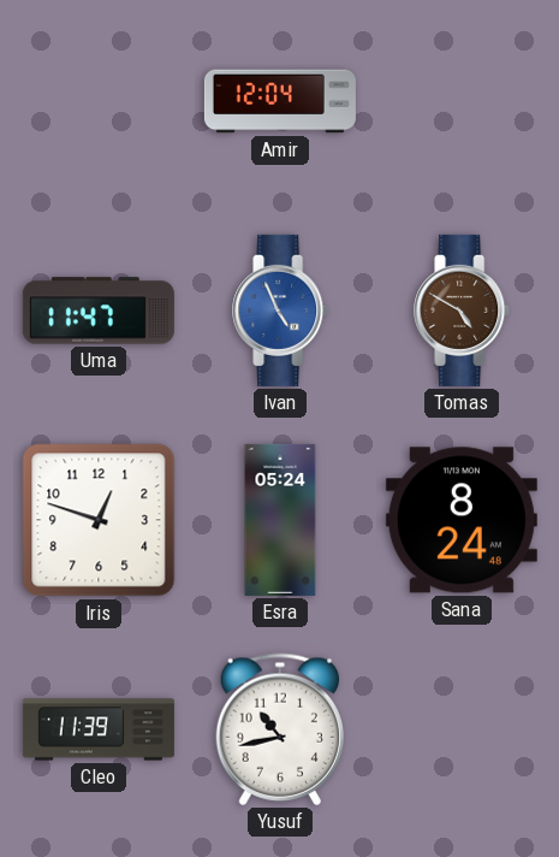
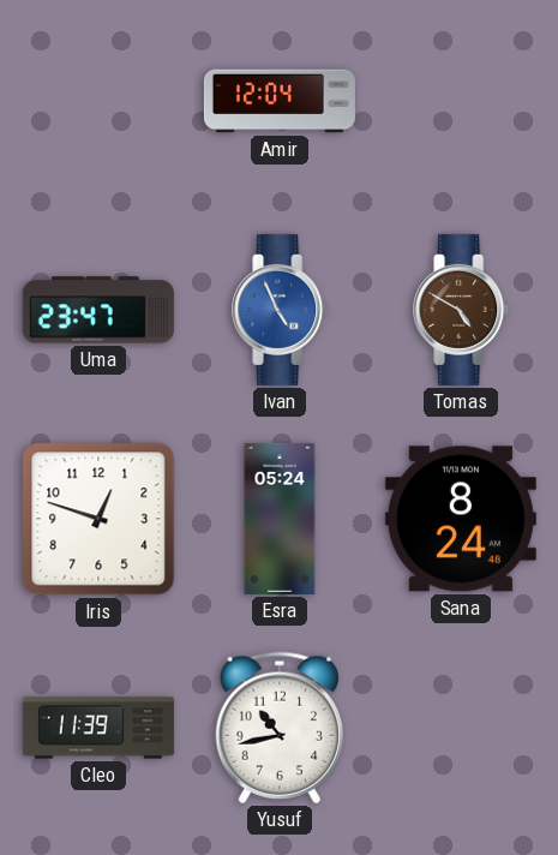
Uma: 11:47 -> 23:47
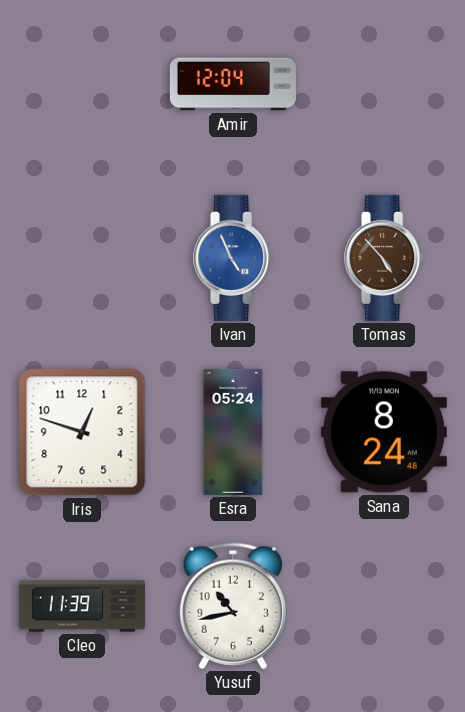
Uma: 23:47 -> none
Tomas: 4:50 -> 4:53
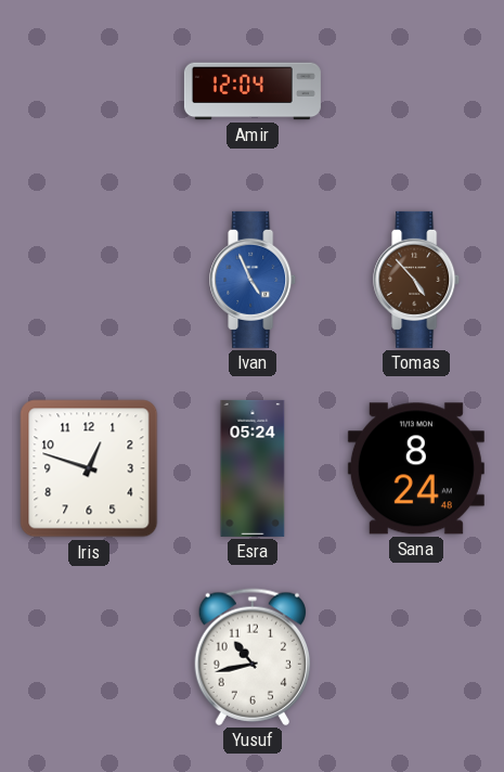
Cleo: 11:39 -> none
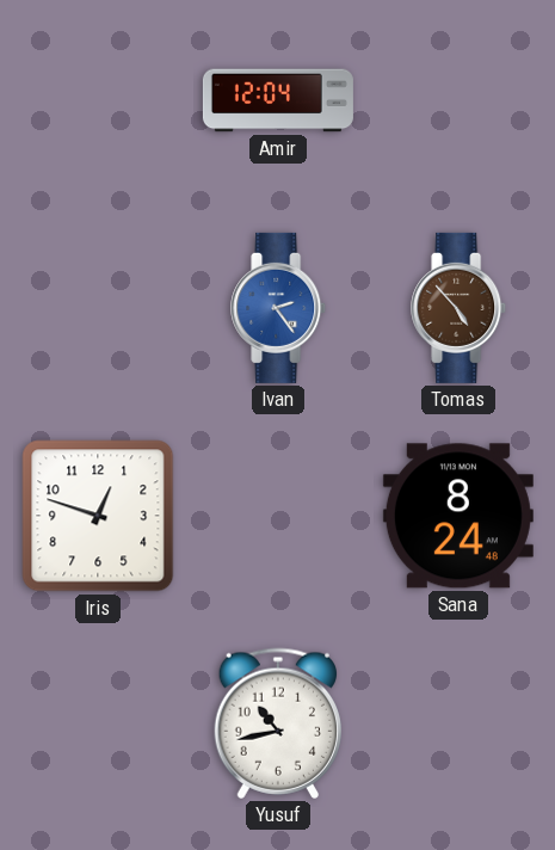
Ivan: 4:56 -> 2:24
Esra: 05:24 -> none
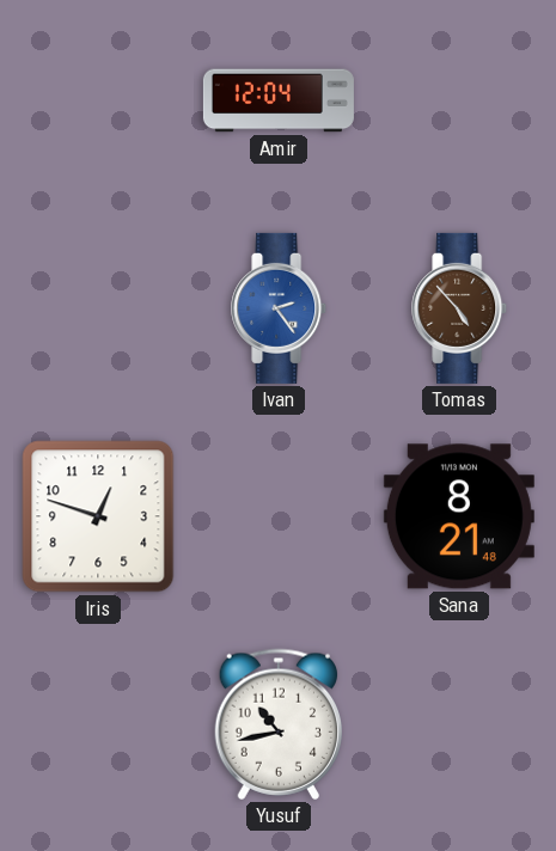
Sana: 8:24 -> 8:21
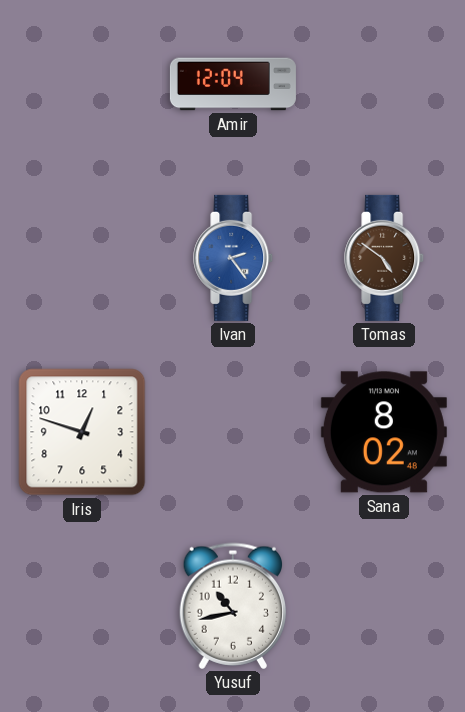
Tomas: 4:53 -> 4:51
Sana: 8:21 -> 8:02
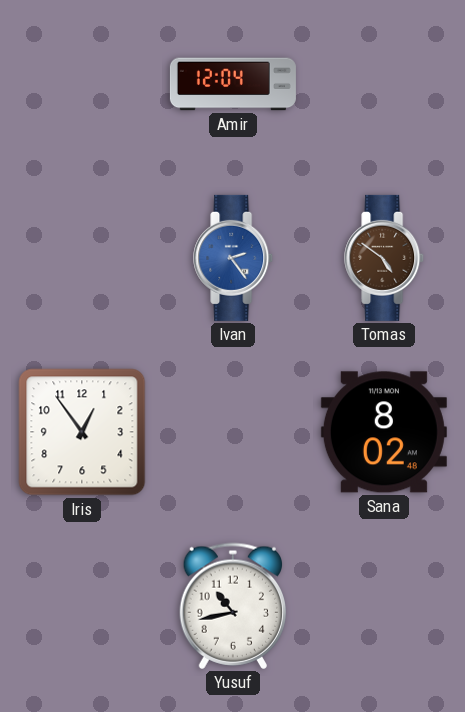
Iris: 12:48 -> 12:54
